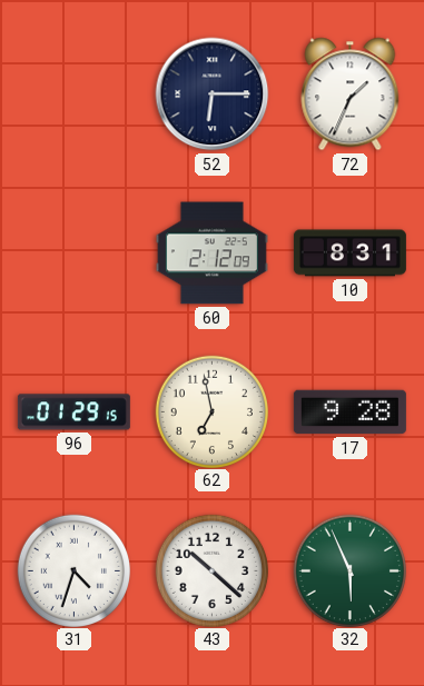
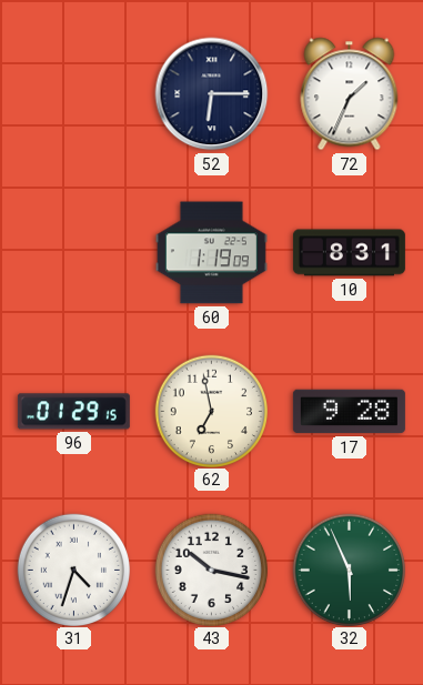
60: 2:12 -> 1:19
43: 10:22 -> 10:17
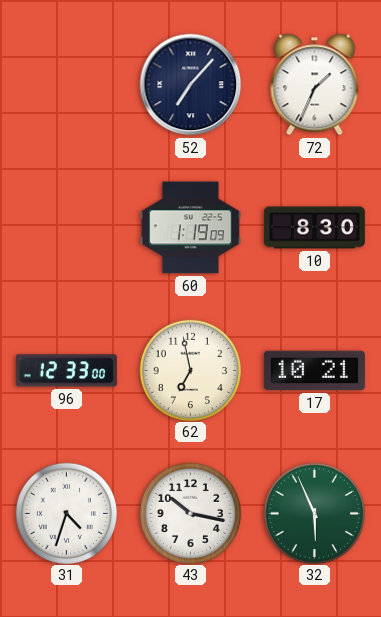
52: 6:15 -> 7:07
10: 8:31 -> 8:30
96: 01:29 -> 12:33
17: 9:28 -> 10:21
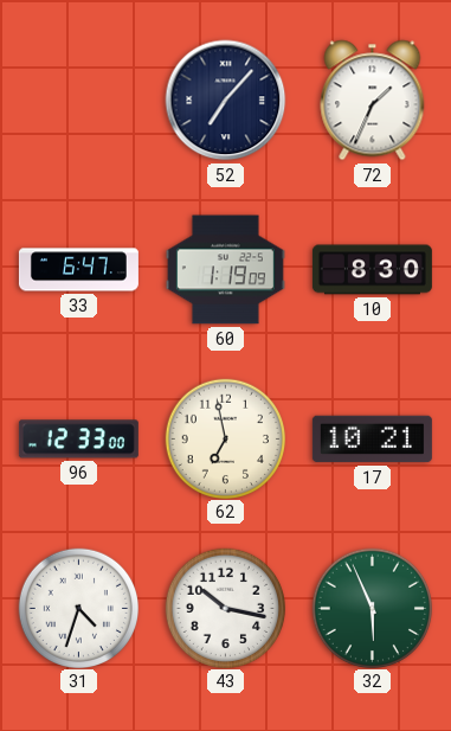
33: none -> 6:47
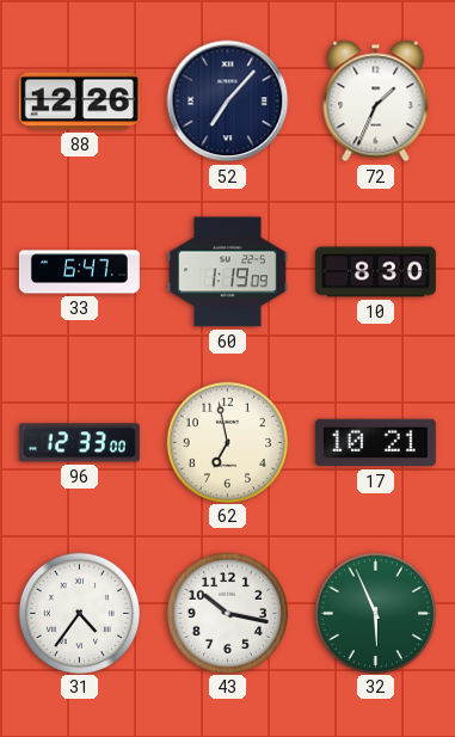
88: none -> 12:26
31: 4:33 -> 4:36
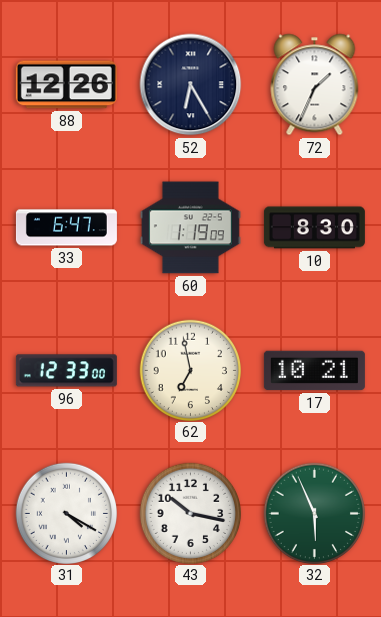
52: 7:07 -> 6:25
31: 4:36 -> 4:20
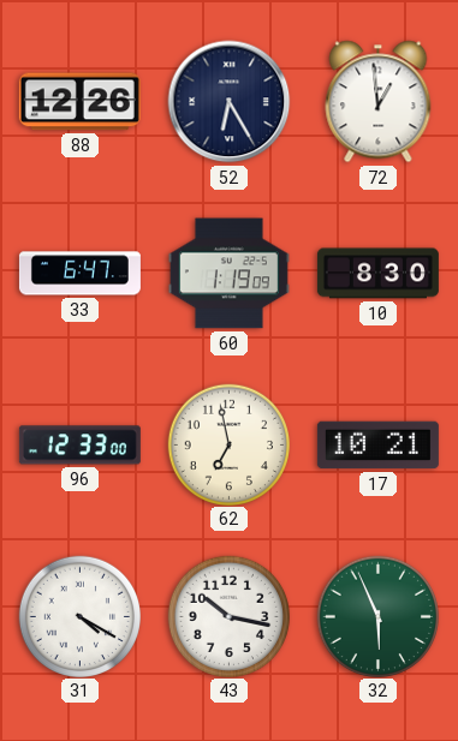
72: 1:34 -> 12:59
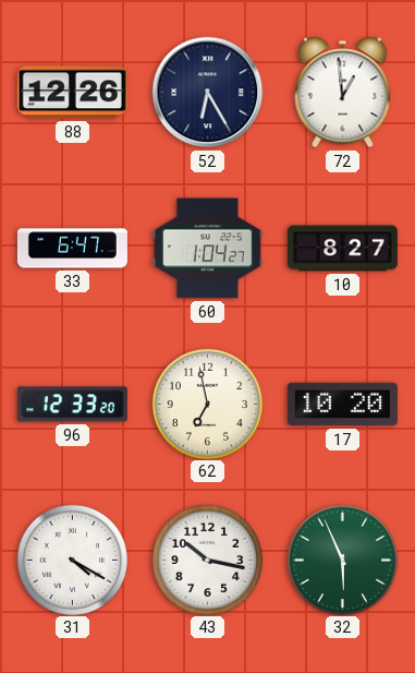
60: 1:19 -> 1:04
10: 8:30 -> 8:27
96: 12:33:00 -> 12:33:20
17: 10:21 -> 10:20
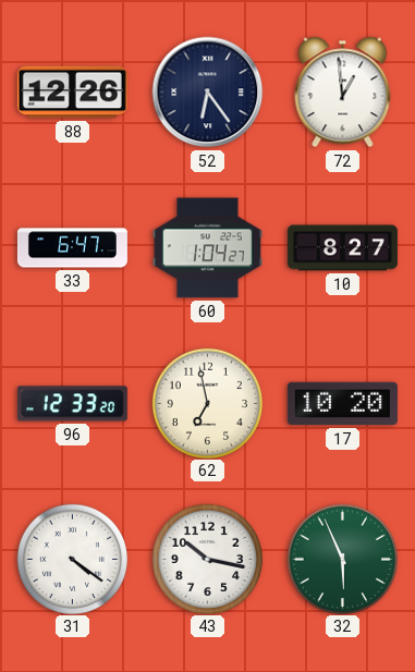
52: 6:25 -> 6:24
31: 4:20 -> 4:21
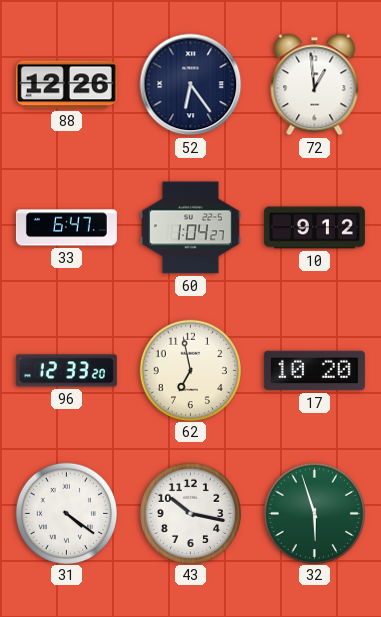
10: 8:27 -> 9:12
32: 5:56 -> 5:57
